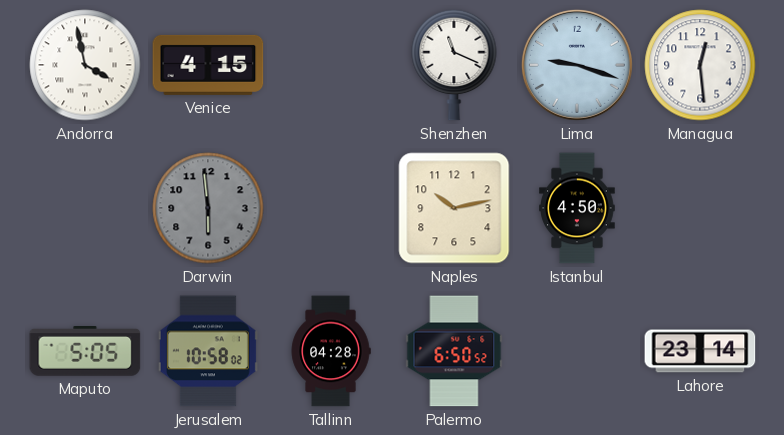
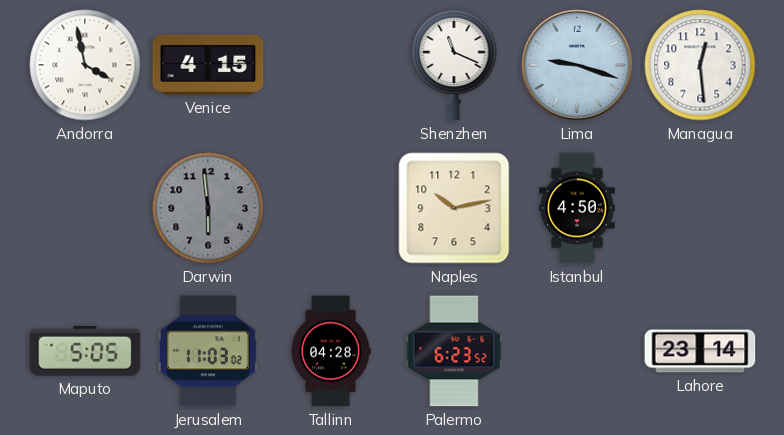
Jerusalem: 10:58 -> 11:03
Palermo: 6:50 -> 6:23
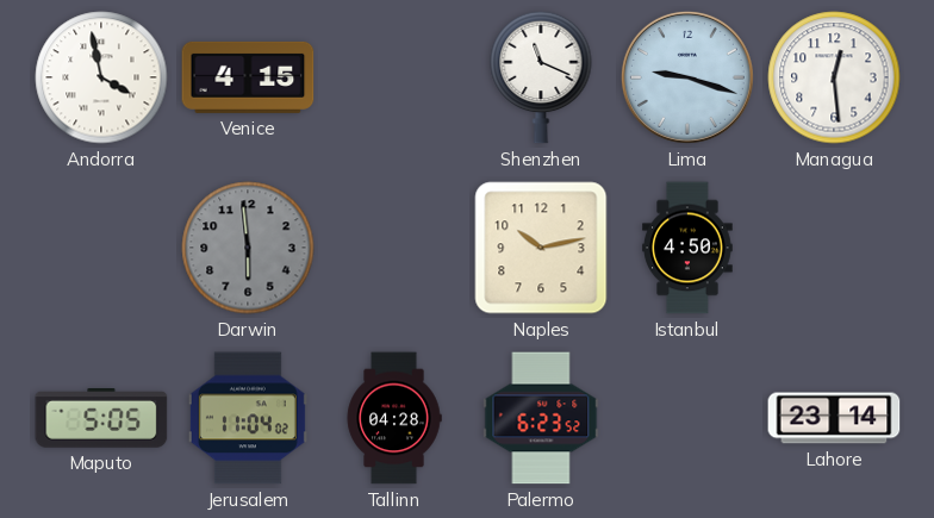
Jerusalem: 11:03 -> 11:04
